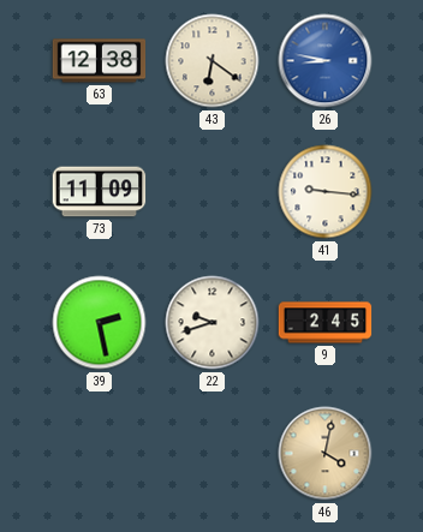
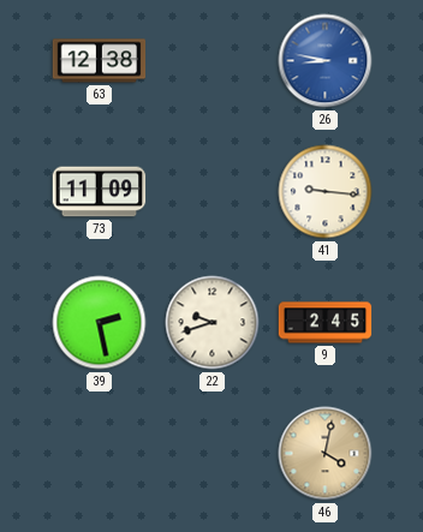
43: 6:21 -> none
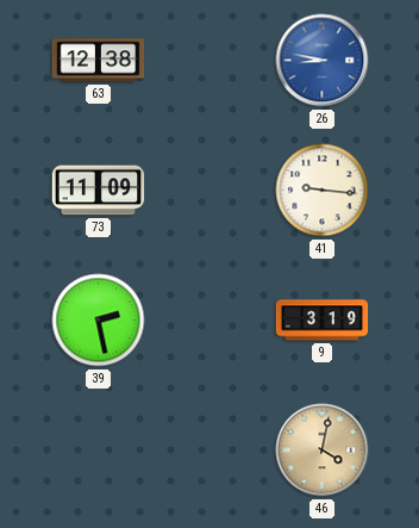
22: 9:42 -> none
9: 2:45 -> 3:19
